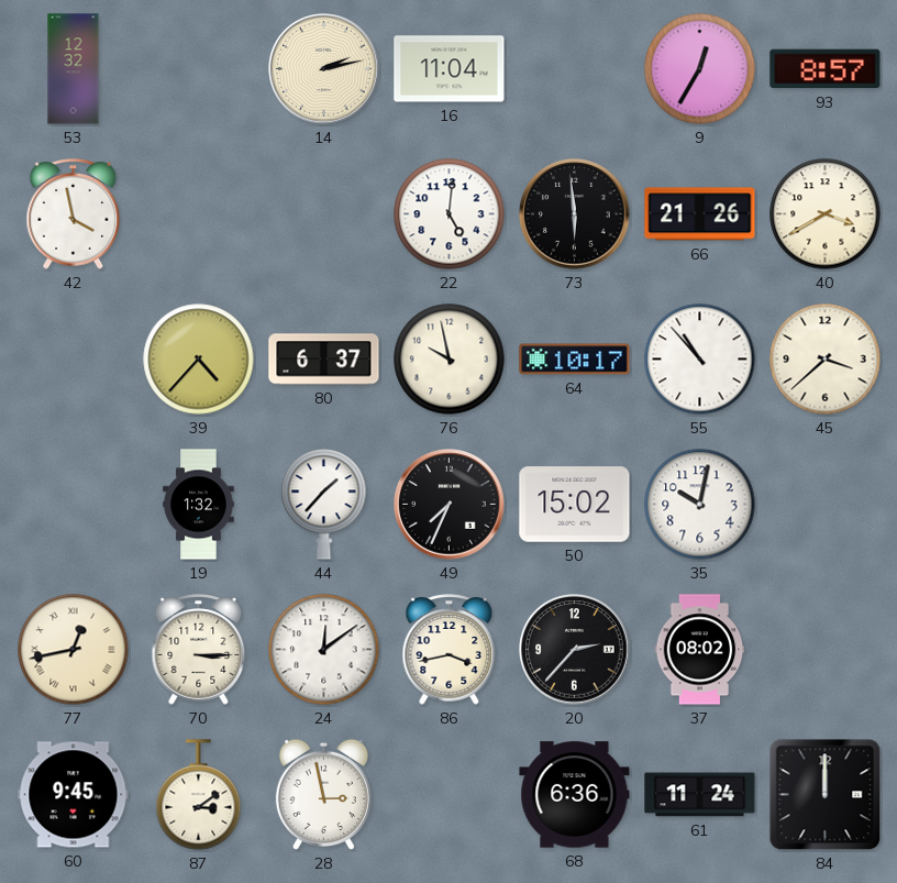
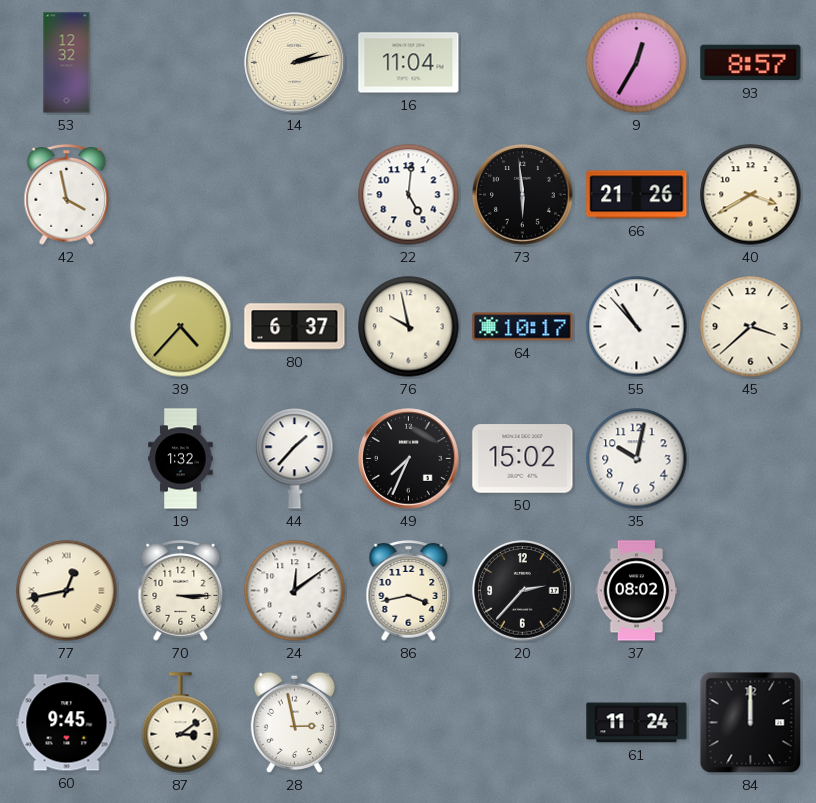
68: 6:36 -> none
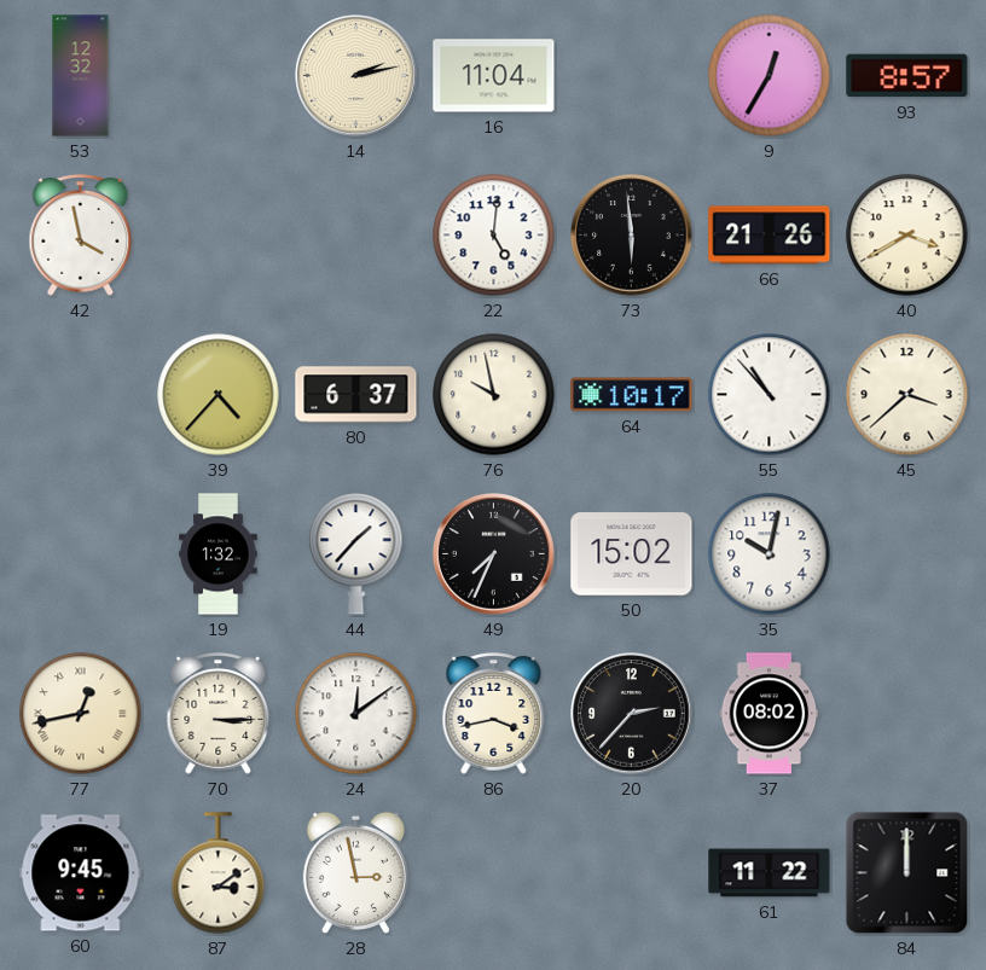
61: 11:24 -> 11:22
